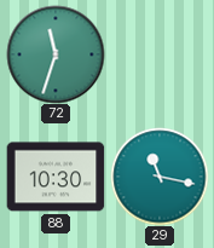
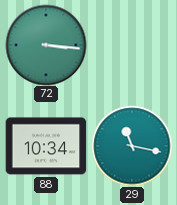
72: 11:33 -> 3:16
88: 10:30 -> 10:34
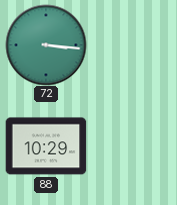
88: 10:34 -> 10:29
29: 11:17 -> none
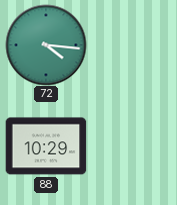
72: 3:16 -> 4:16
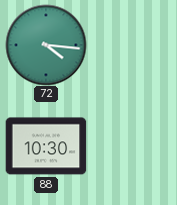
88: 10:29 -> 10:30
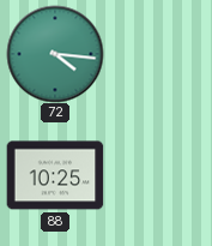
88: 10:30 -> 10:25
